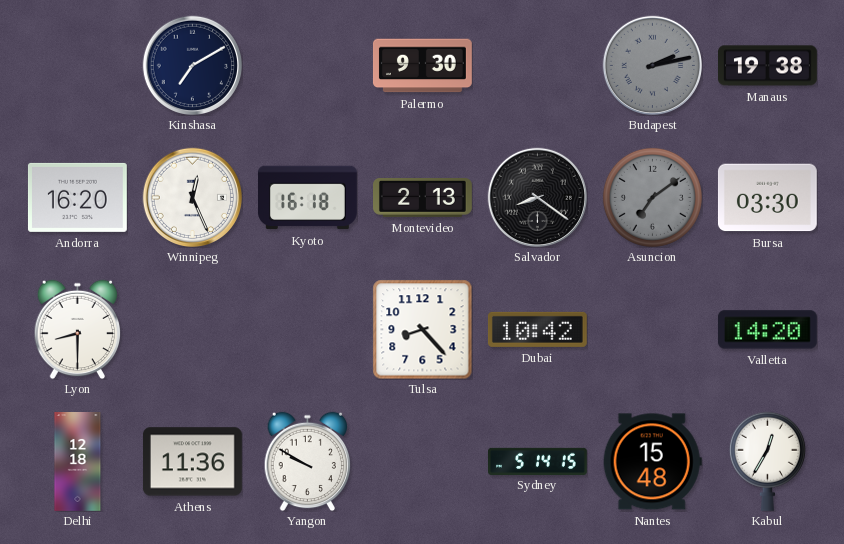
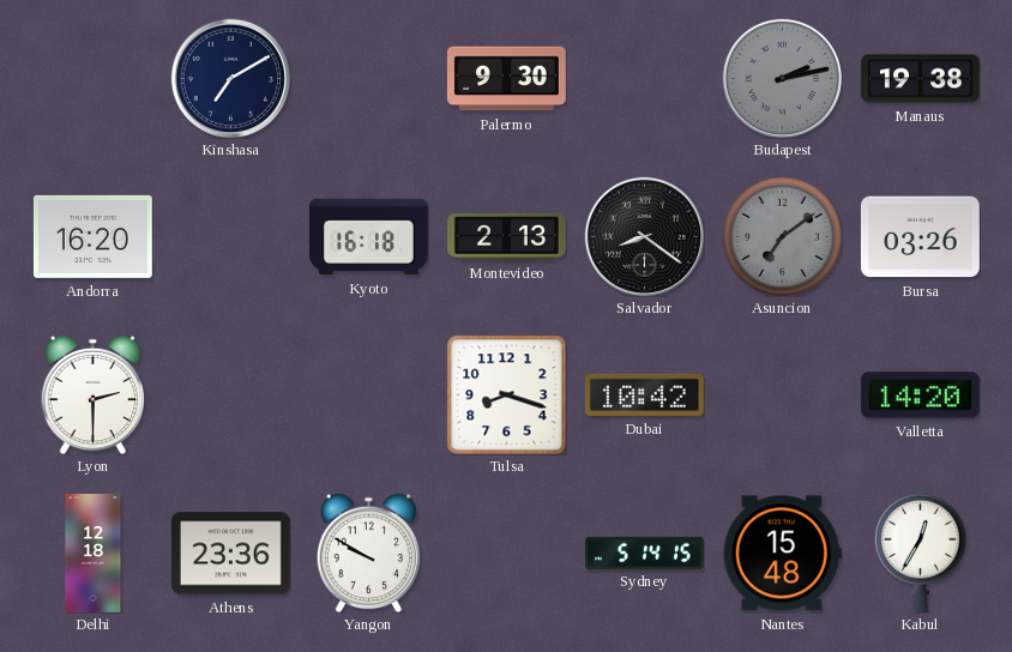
Winnipeg: 12:26 -> none
Bursa: 03:30 -> 03:26
Lyon: 8:30 -> 2:30
Tulsa: 8:23 -> 8:18
Athens: 11:36 -> 23:36
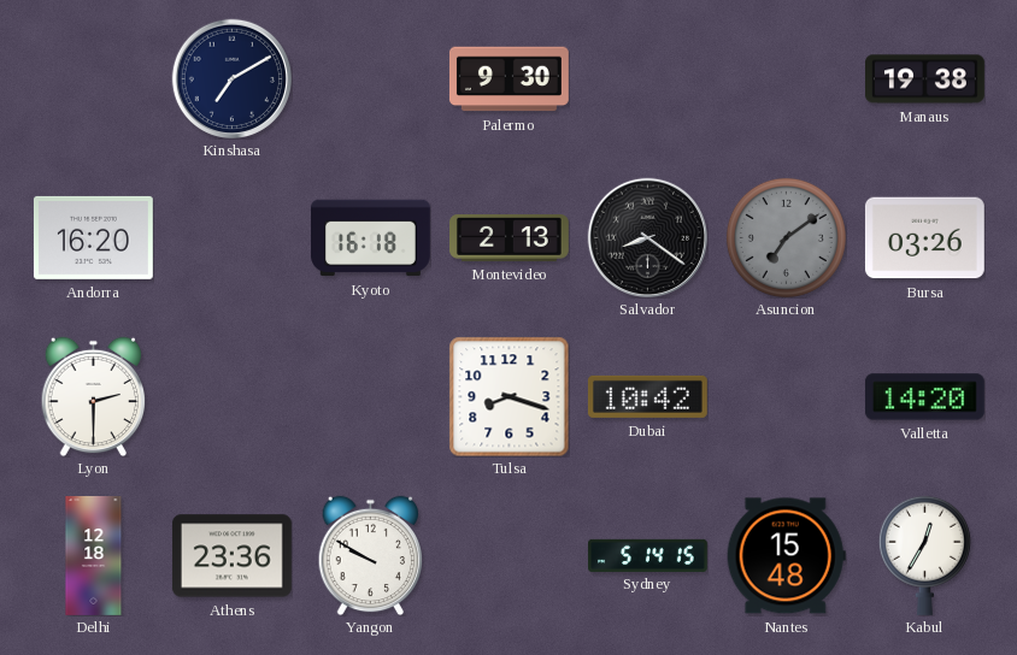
Budapest: 2:13 -> none
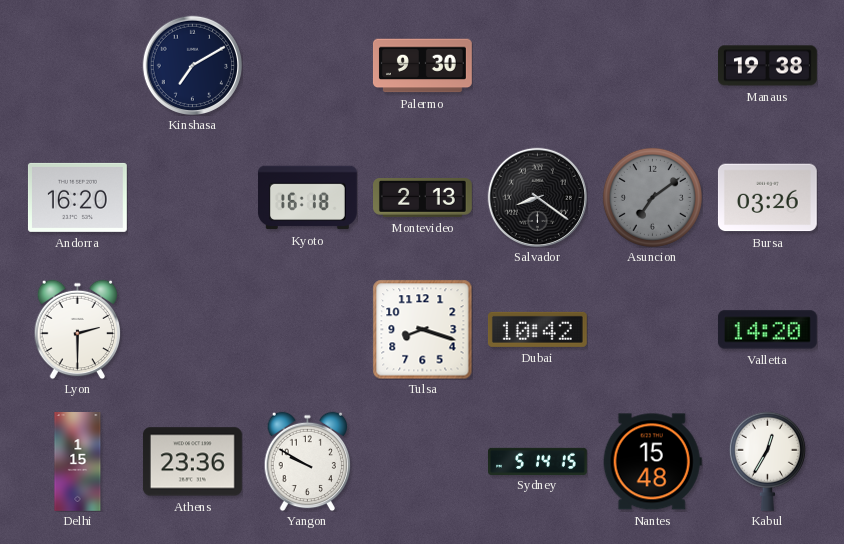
Delhi: 12:18 -> 1:15
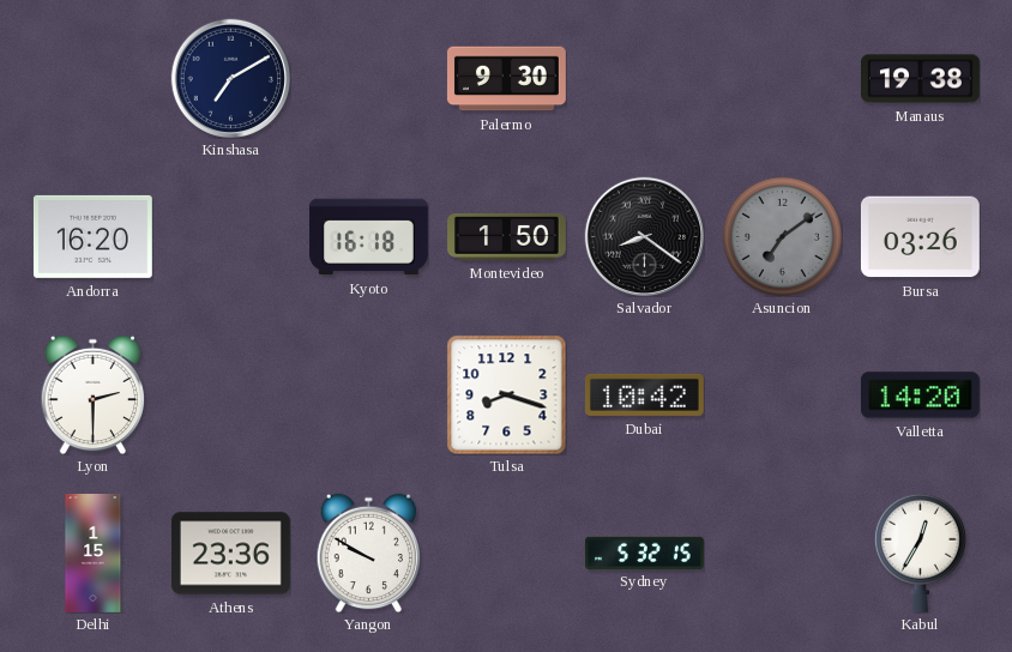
Montevideo: 2:13 -> 1:50
Sydney: 5:14 -> 5:32
Nantes: 15:48 -> none
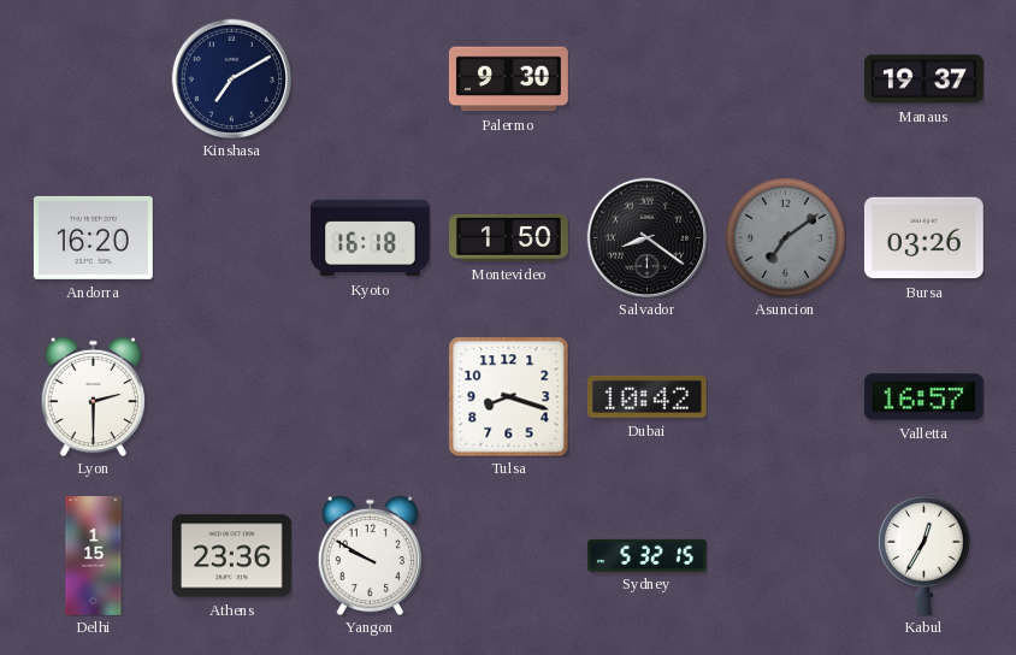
Manaus: 19:38 -> 19:37
Valletta: 14:20 -> 16:57
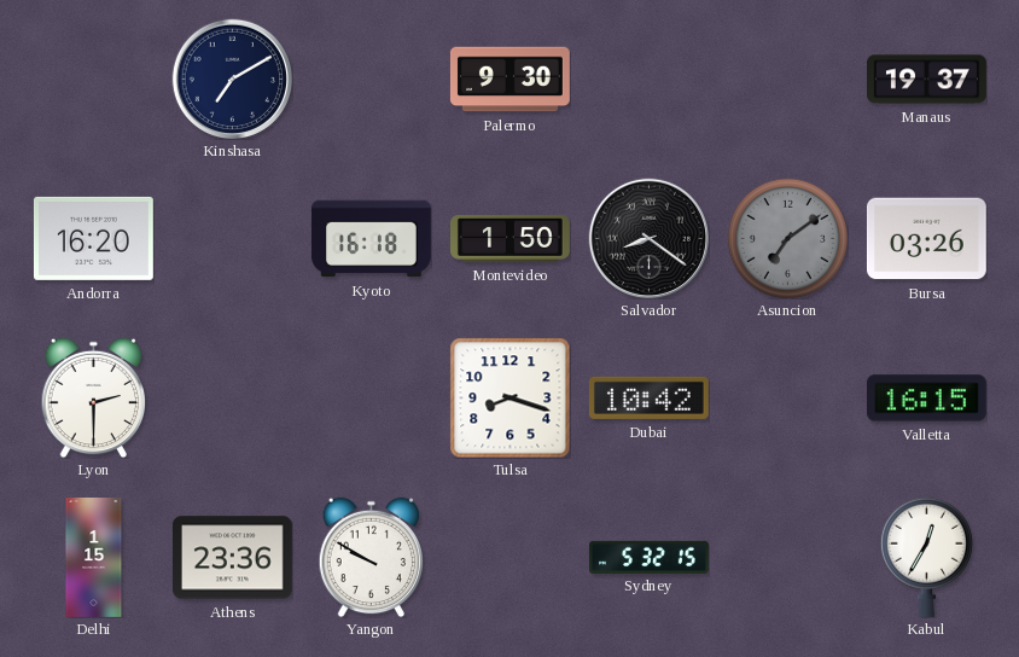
Valletta: 16:57 -> 16:15
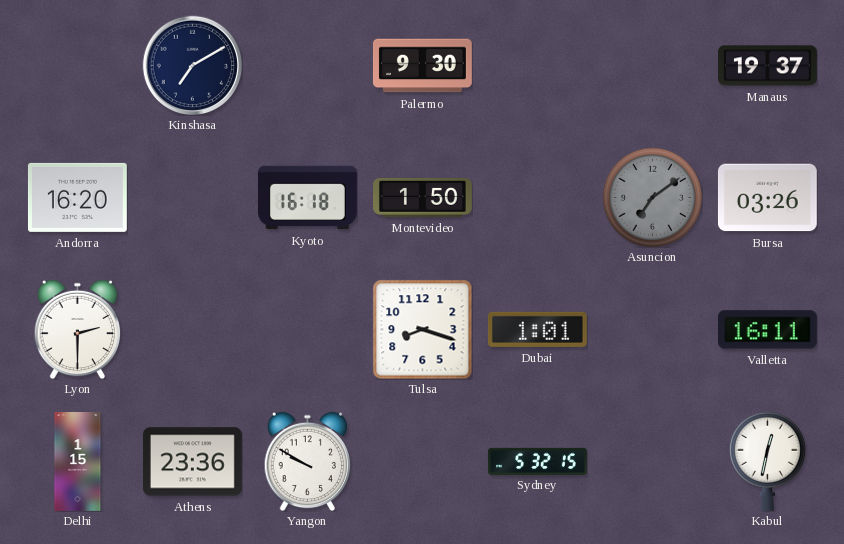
Salvador: 8:21 -> none
Dubai: 10:42 -> 1:01
Valletta: 16:15 -> 16:11
Kabul: 12:35 -> 12:32
